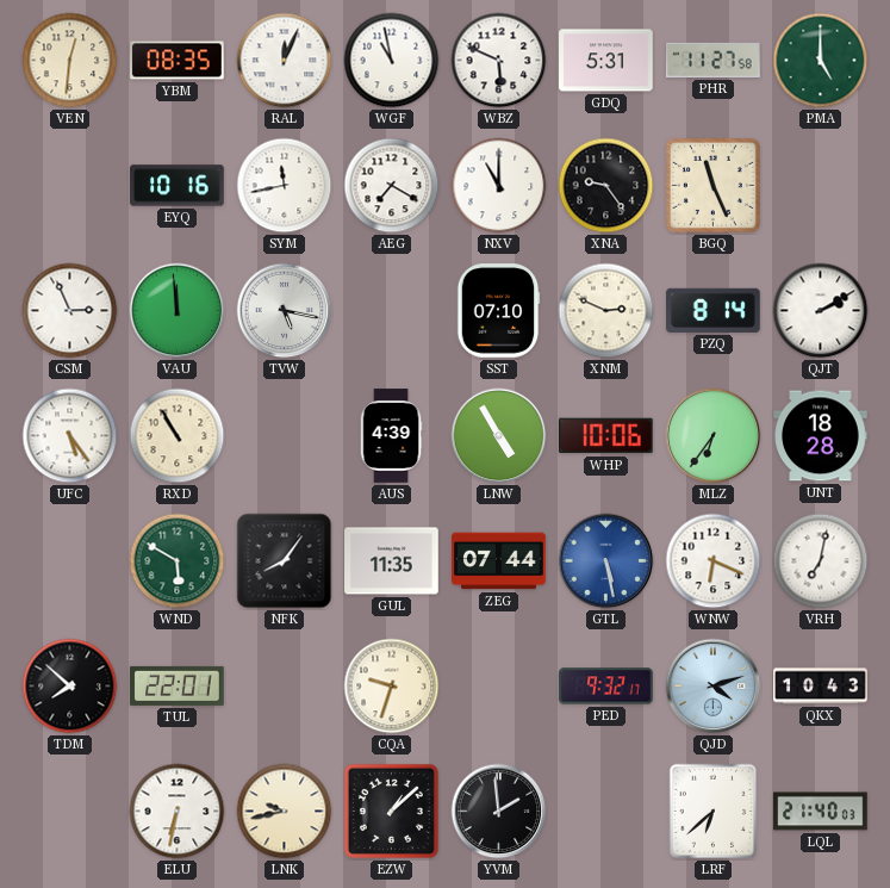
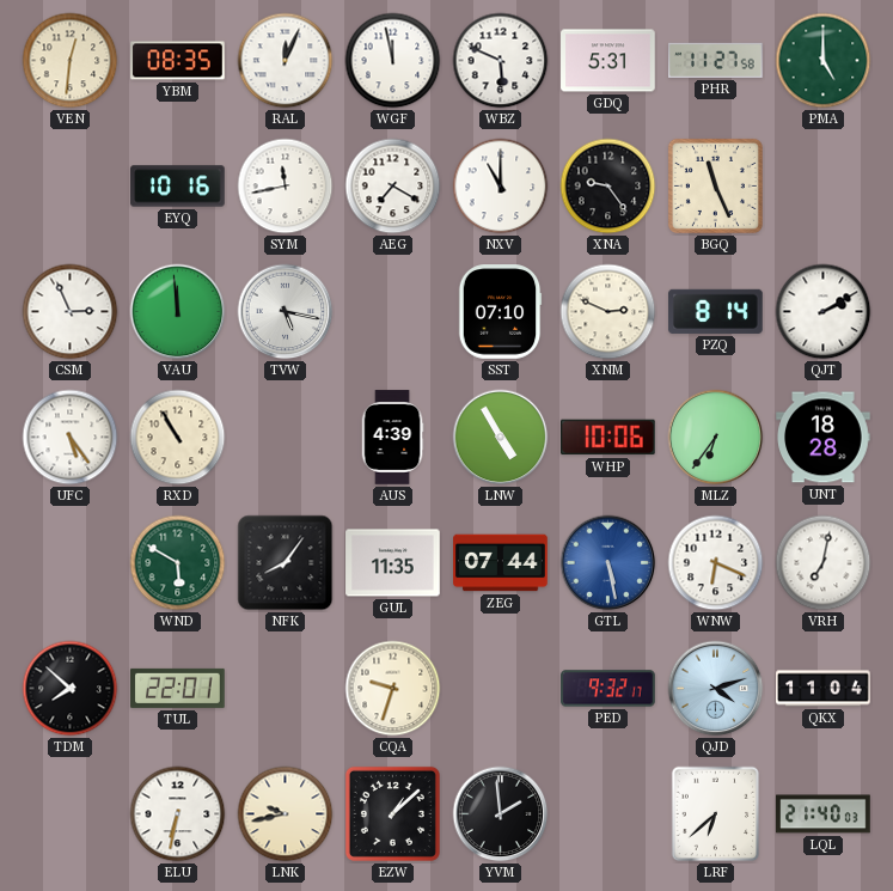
WGF: 10:58 -> 11:58
QKX: 10:43 -> 11:04
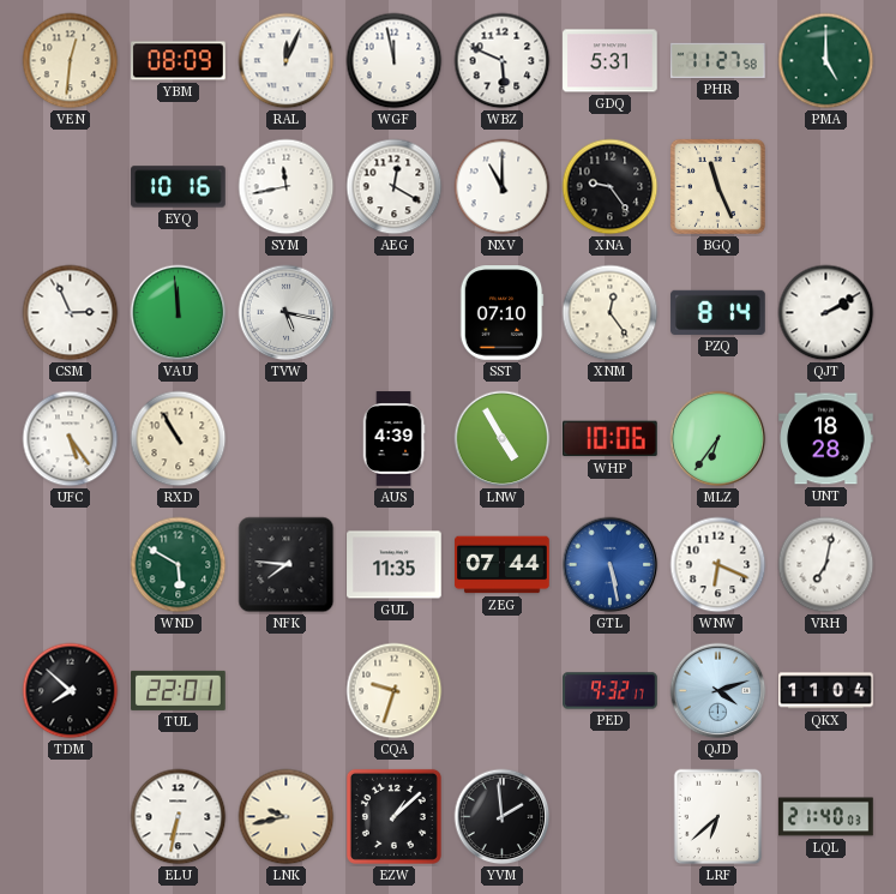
YBM: 08:35 -> 08:09
AEG: 7:20 -> 12:20
XNM: 2:49 -> 12:24
NFK: 8:06 -> 7:46
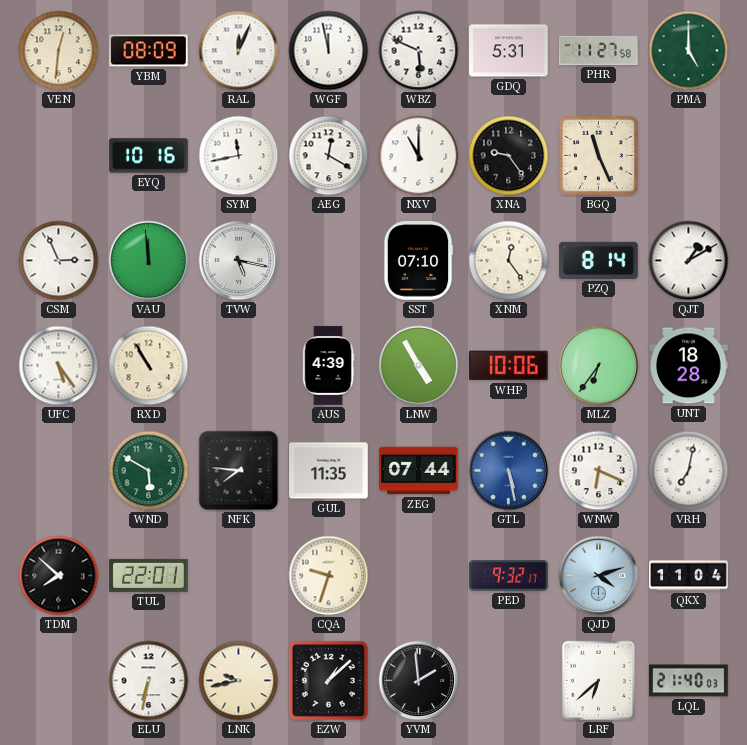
QJT: 2:10 -> 1:10
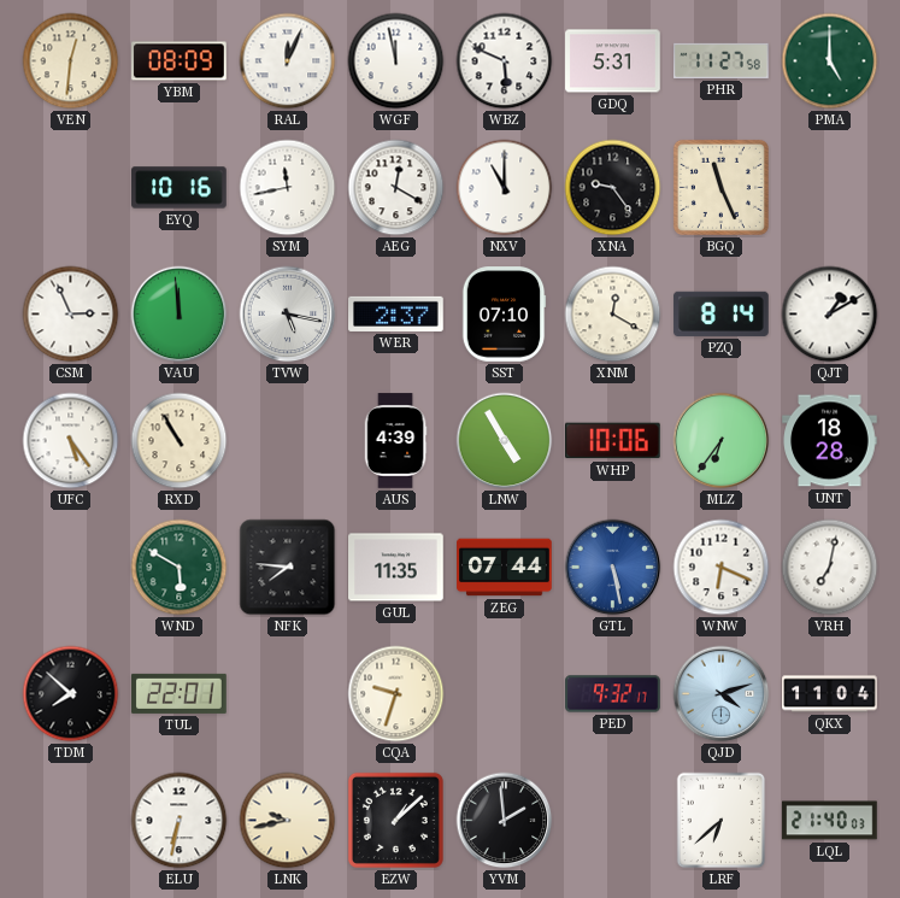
WER: none -> 2:37
XNM: 12:24 -> 12:20
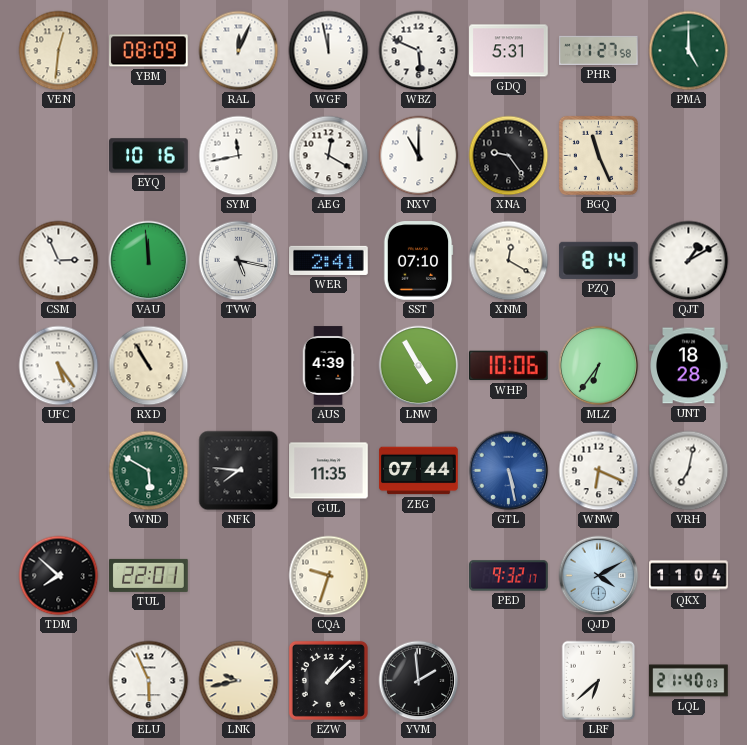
WER: 2:37 -> 2:41
QJD: 4:12 -> 4:10
ELU: 6:32 -> 5:56
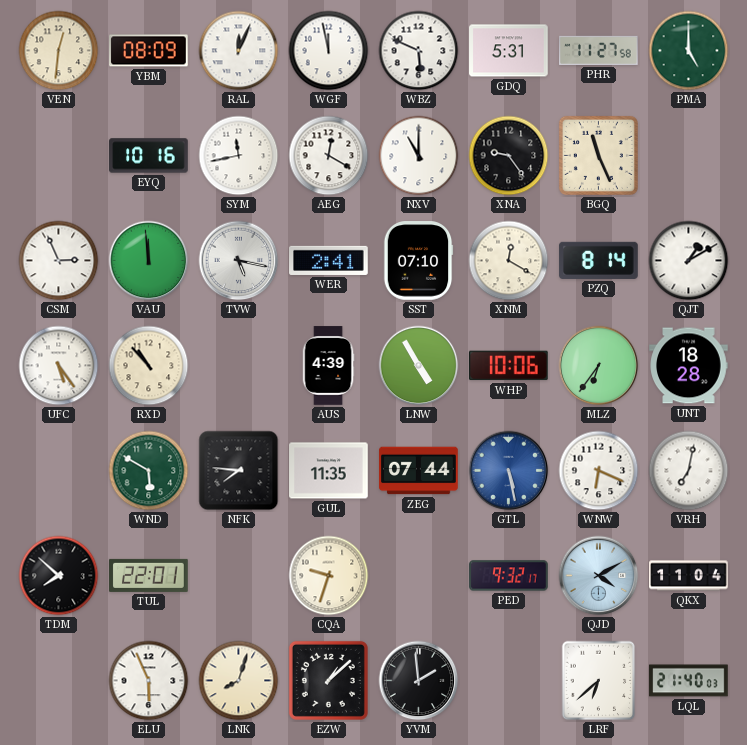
RXD: 10:55 -> 10:53
LNK: 9:43 -> 8:03
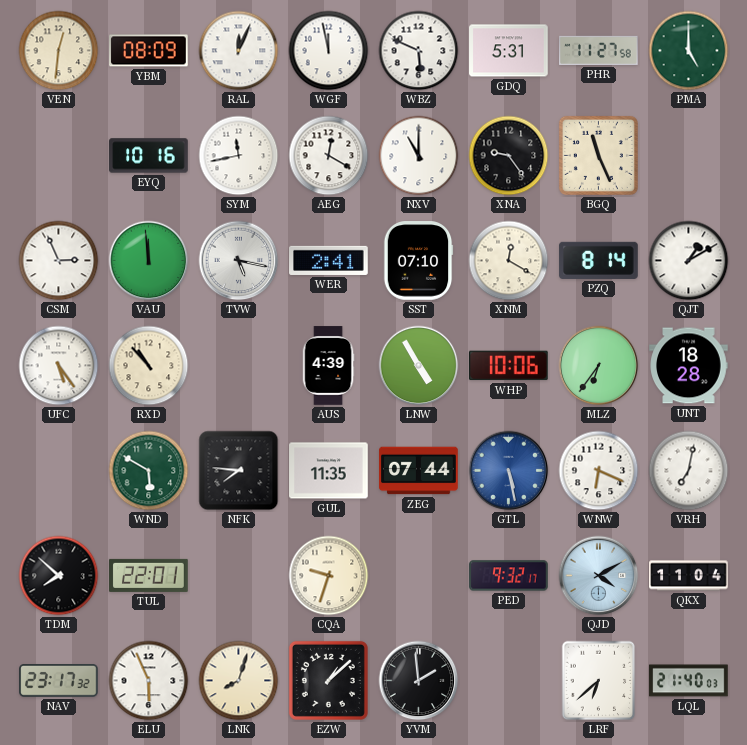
NAV: none -> 23:17
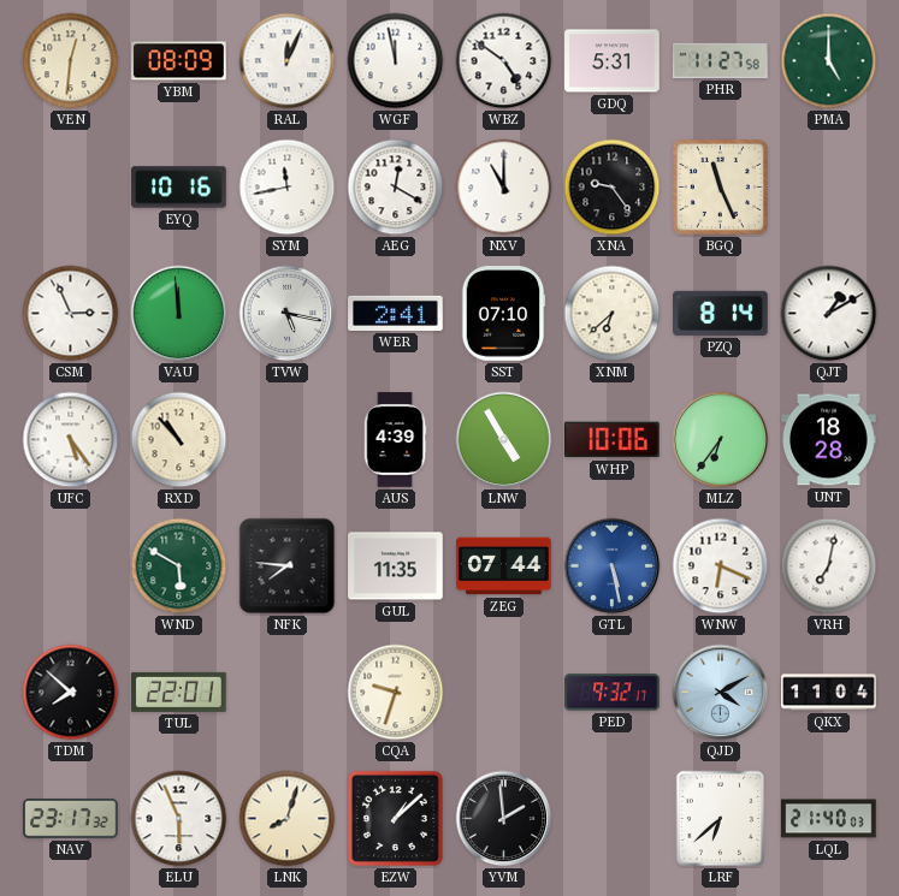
WBZ: 5:49 -> 4:51
XNM: 12:20 -> 6:38
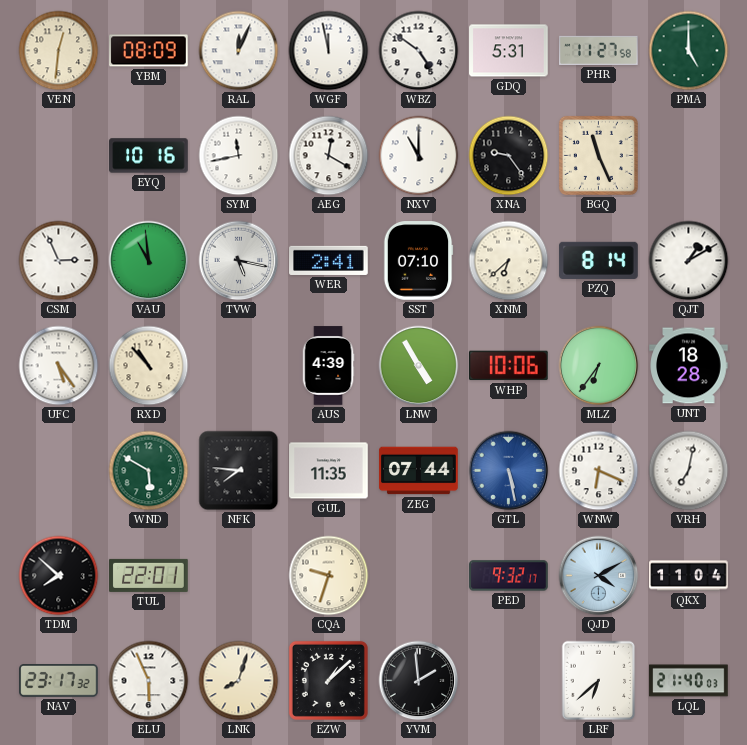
VAU: 11:59 -> 10:59
